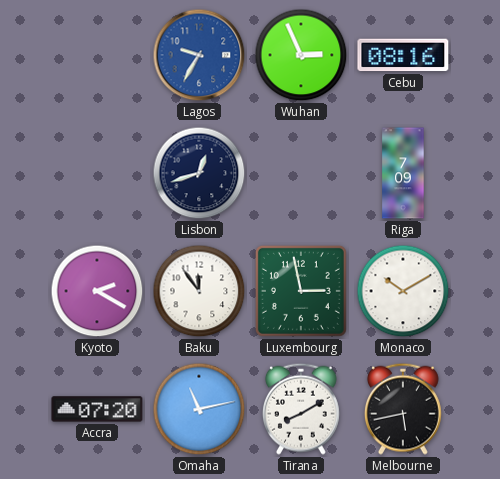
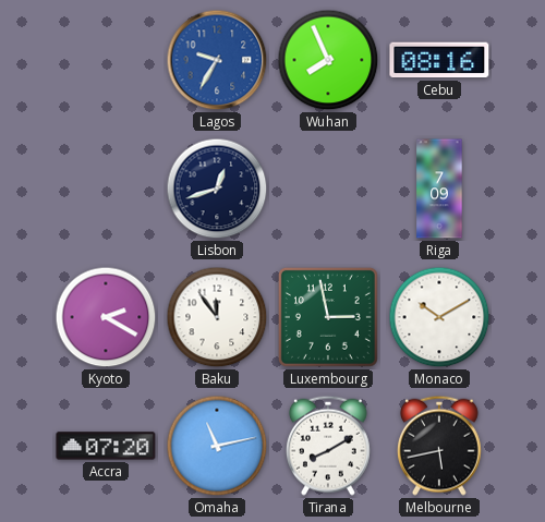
Wuhan: 2:56 -> 7:56
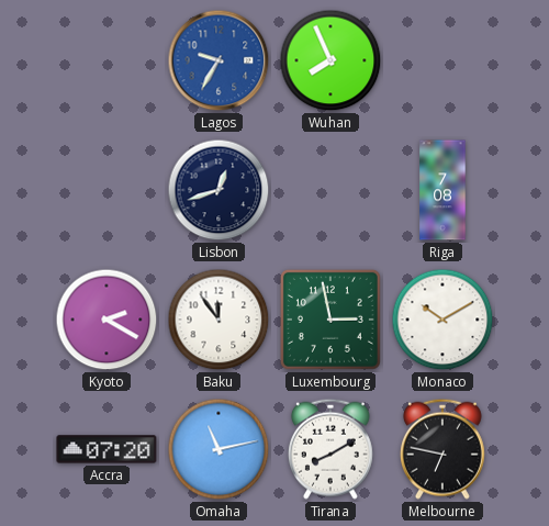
Cebu: 08:16 -> none
Riga: 7:09 -> 7:08
Melbourne: 5:43 -> 6:47
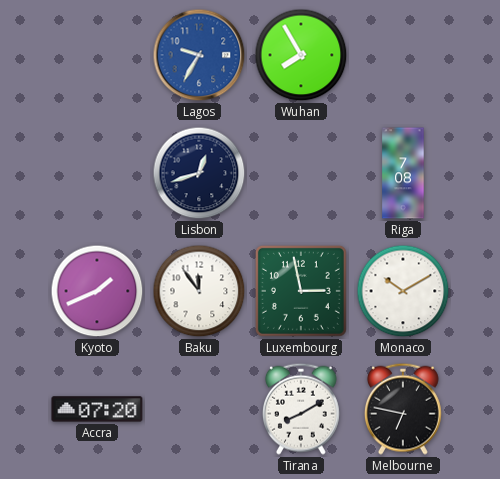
Wuhan: 7:56 -> 7:55
Kyoto: 2:20 -> 1:41
Omaha: 11:13 -> none
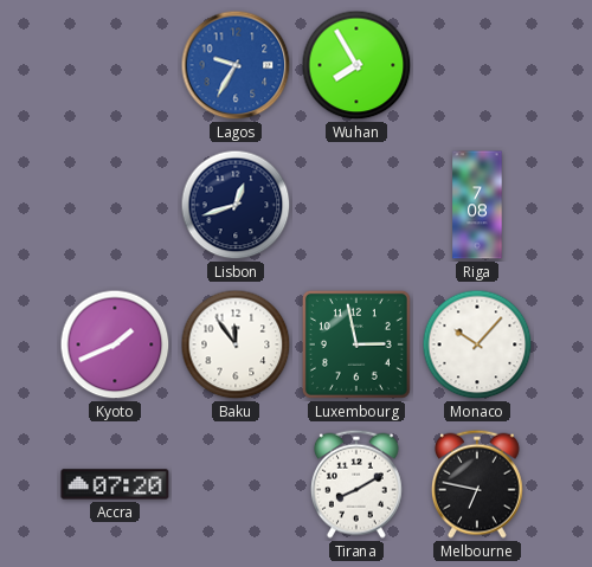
Monaco: 10:10 -> 10:07
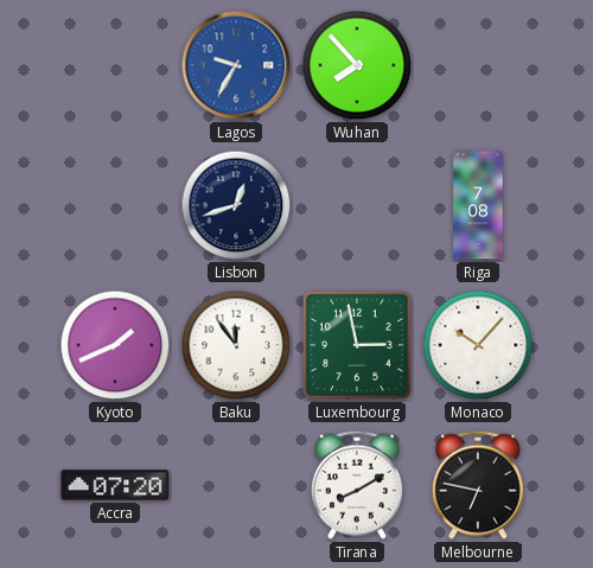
Wuhan: 7:55 -> 7:53
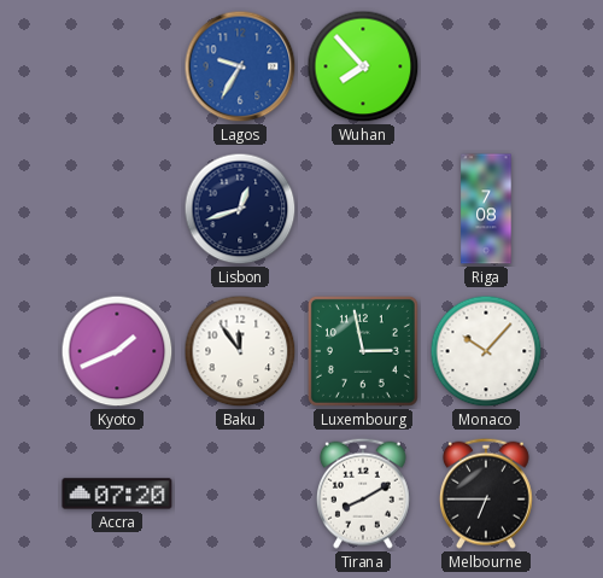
Melbourne: 6:47 -> 6:45
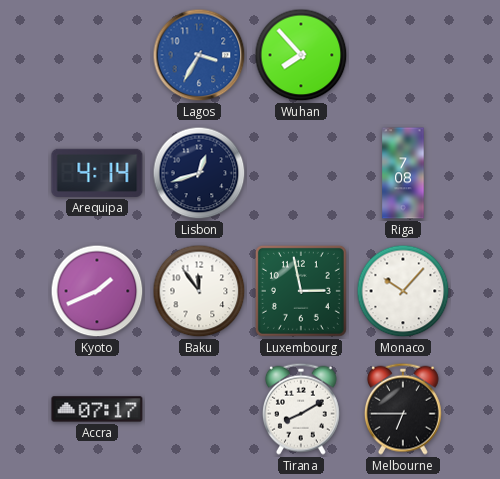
Lagos: 9:35 -> 3:35
Arequipa: none -> 4:14
Accra: 07:20 -> 07:17
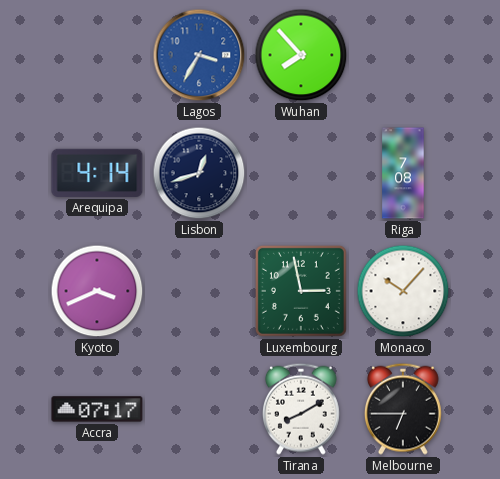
Kyoto: 1:41 -> 3:41
Baku: 11:54 -> none
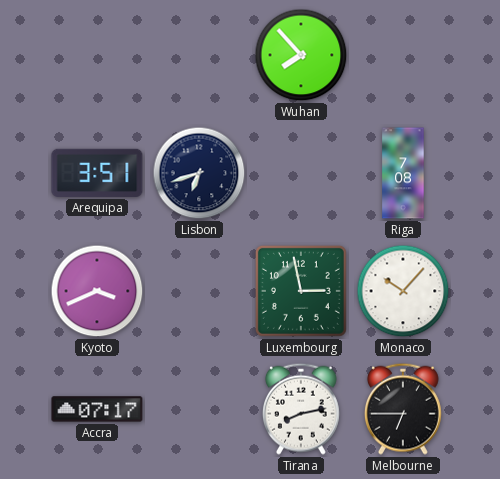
Lagos: 3:35 -> none
Arequipa: 4:14 -> 3:51
Lisbon: 12:42 -> 6:42
Tirana: 8:10 -> 8:13
